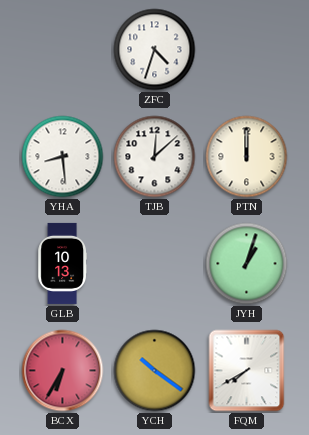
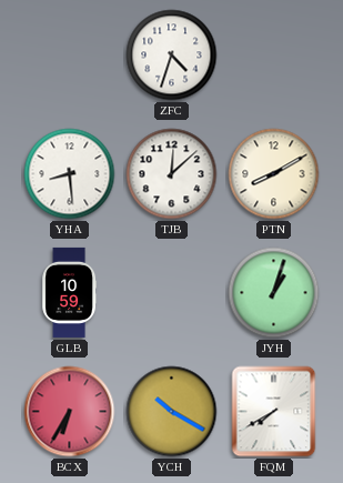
PTN: 12:00 -> 8:10
GLB: 10:13 -> 10:59
YCH: 10:21 -> 10:20
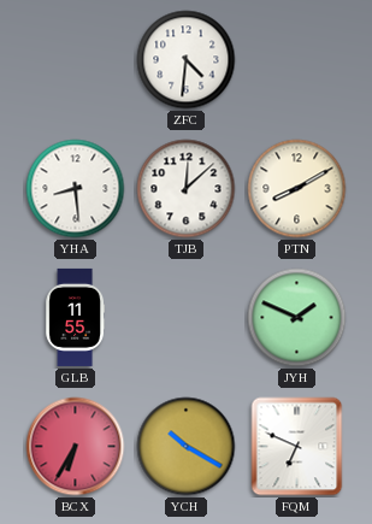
ZFC: 4:33 -> 4:31
GLB: 10:59 -> 11:55
JYH: 1:03 -> 1:49
FQM: 7:40 -> 6:49
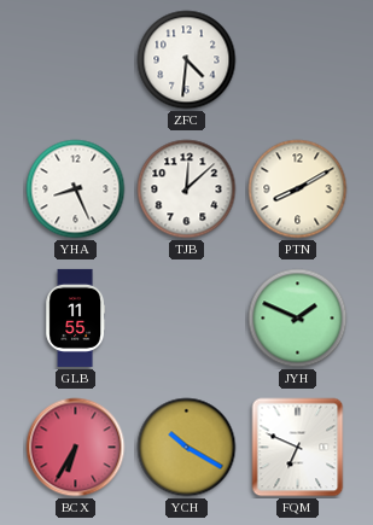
YHA: 8:29 -> 8:26
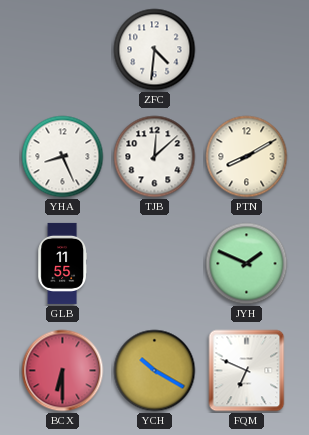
BCX: 6:35 -> 6:30
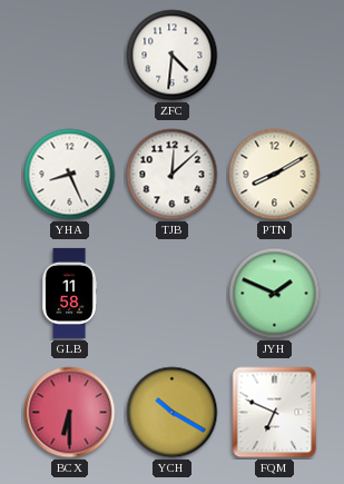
GLB: 11:55 -> 11:58
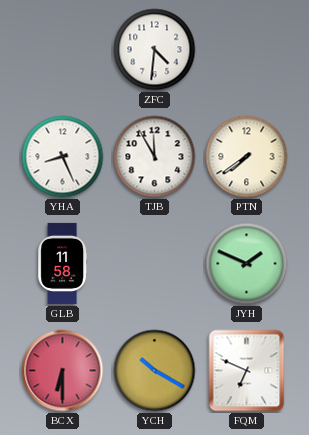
TJB: 12:08 -> 11:55
PTN: 8:10 -> 7:39
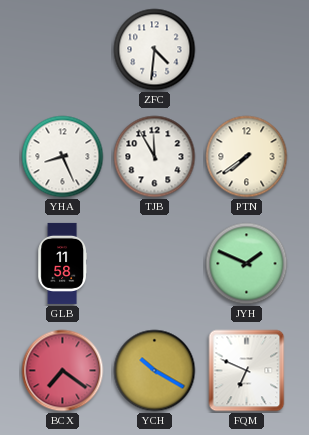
BCX: 6:30 -> 7:21
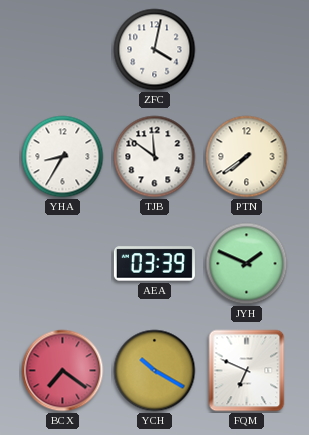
ZFC: 4:31 -> 4:02
YHA: 8:26 -> 8:35
TJB: 11:55 -> 11:51
GLB: 11:58 -> none
AEA: none -> 03:39
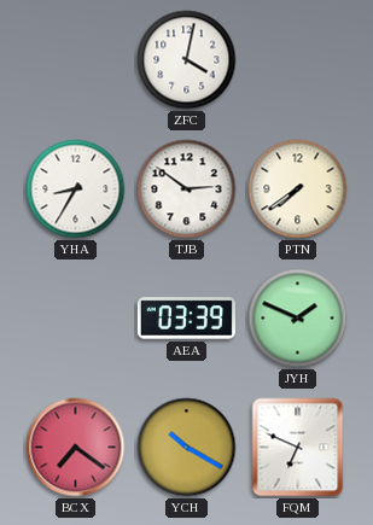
TJB: 11:51 -> 2:51
